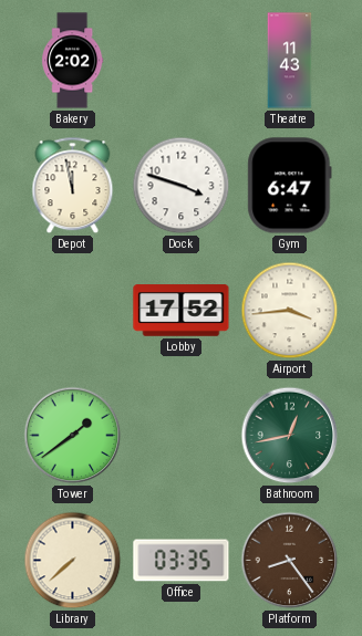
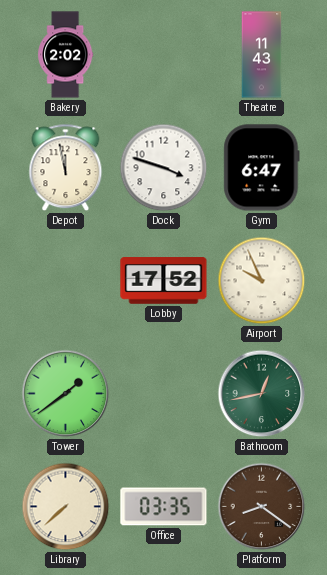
Airport: 3:44 -> 9:56
Platform: 8:24 -> 8:21
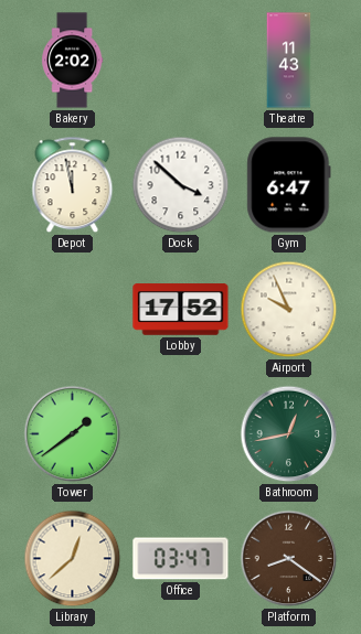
Dock: 3:48 -> 3:52
Library: 7:38 -> 12:38
Office: 03:35 -> 03:47
